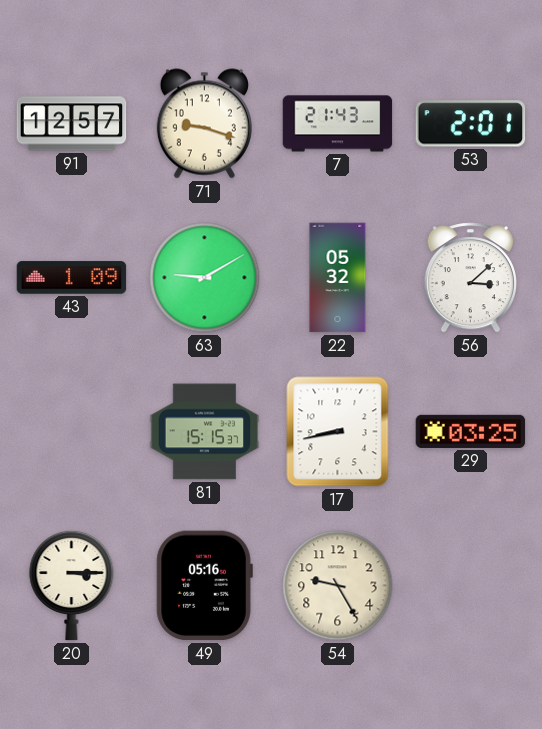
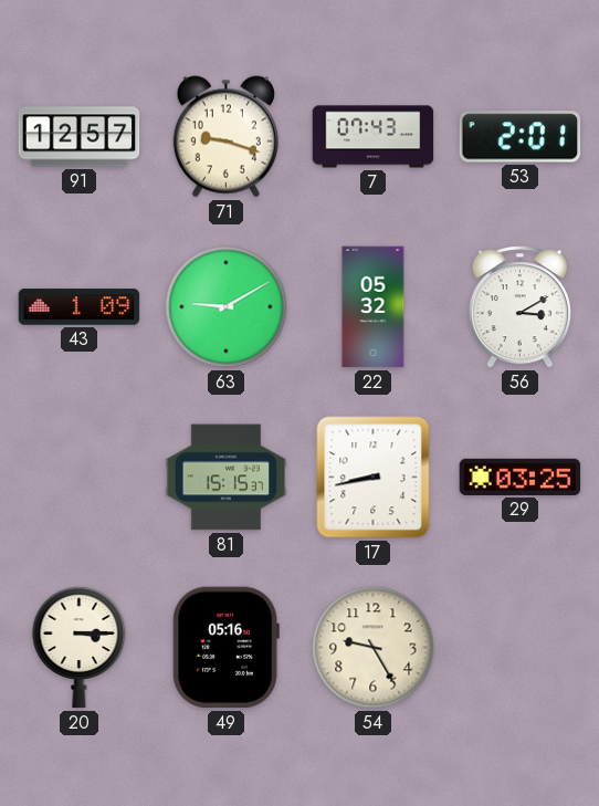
7: 21:43 -> 07:43
56: 3:08 -> 3:10
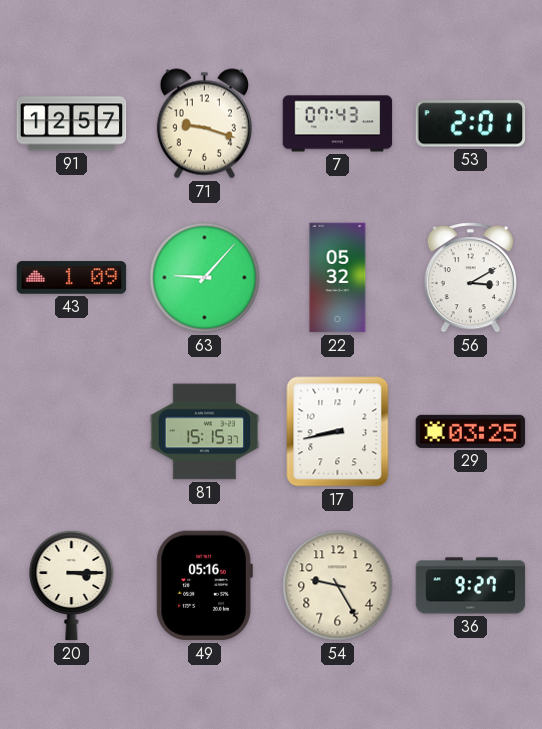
63: 9:10 -> 9:07
36: none -> 9:27
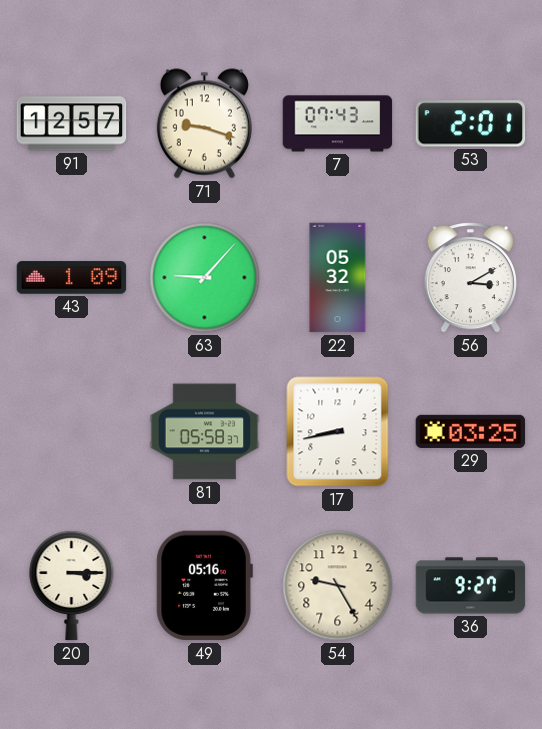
81: 15:15 -> 05:58
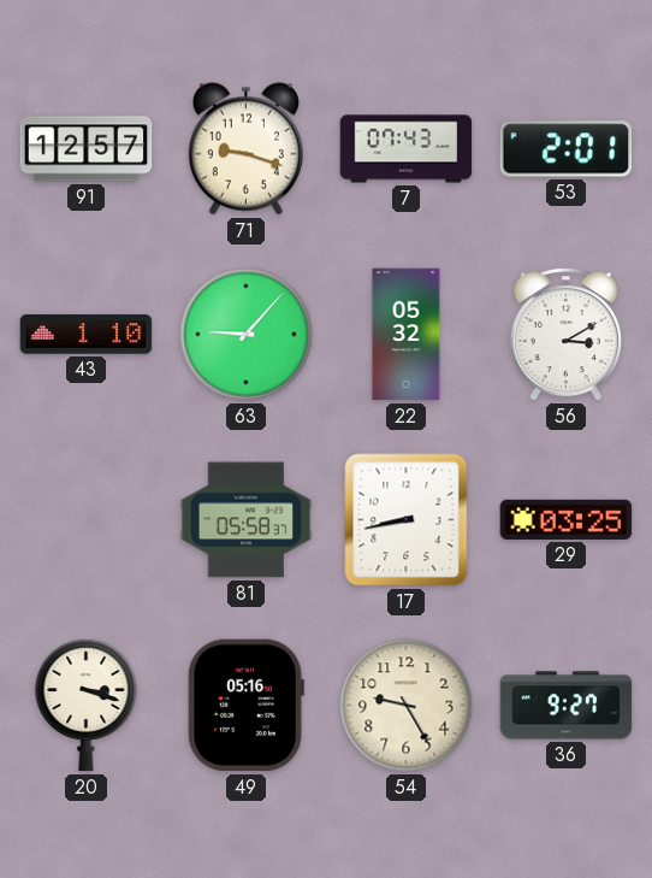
43: 1:09 -> 1:10
20: 3:15 -> 3:18
